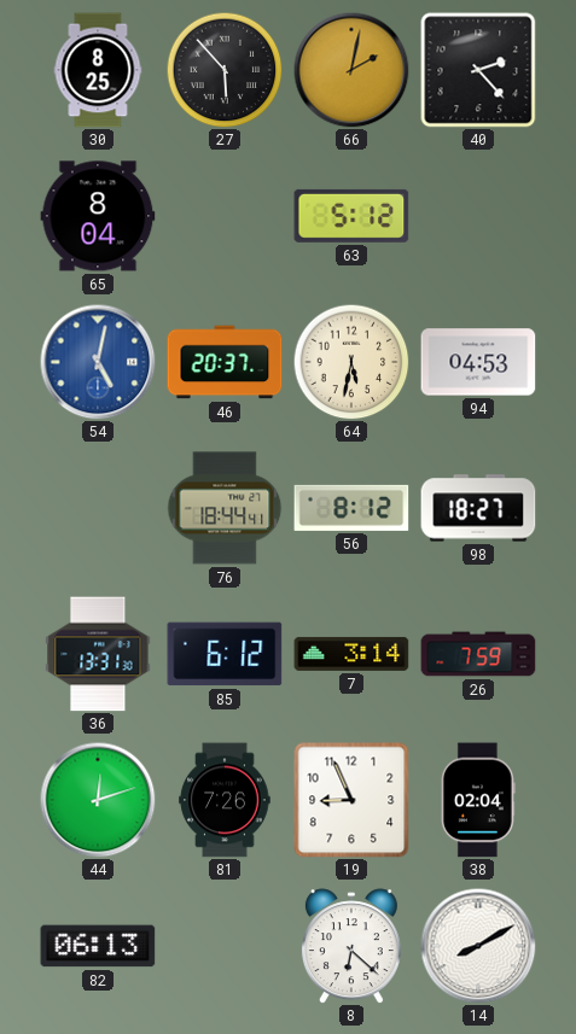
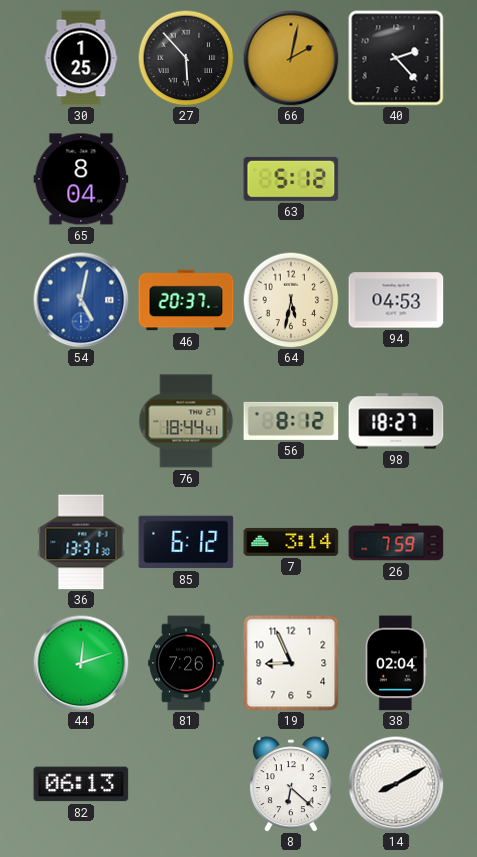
30: 8:25 -> 1:25
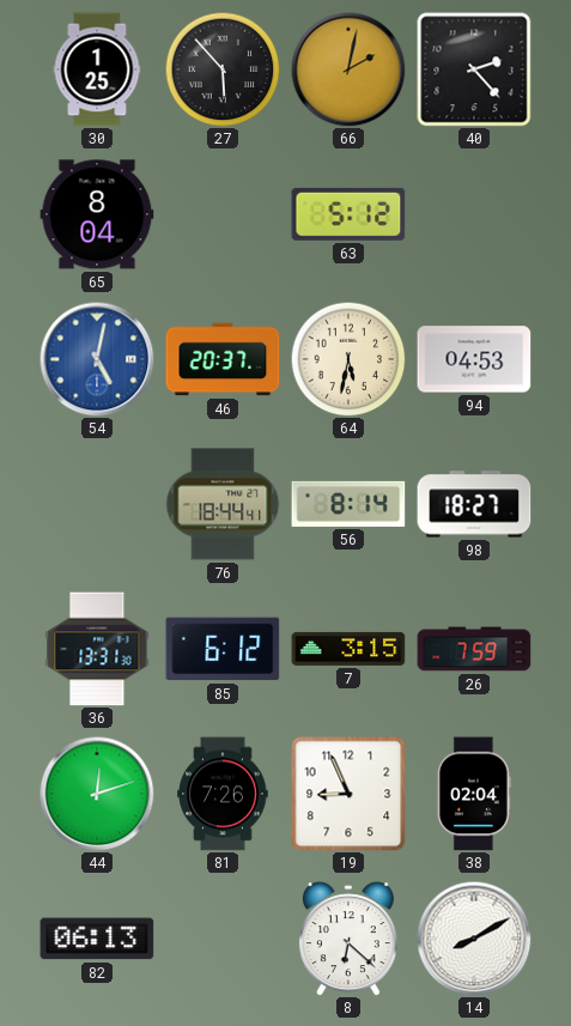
56: 8:12 -> 8:14
7: 3:14 -> 3:15
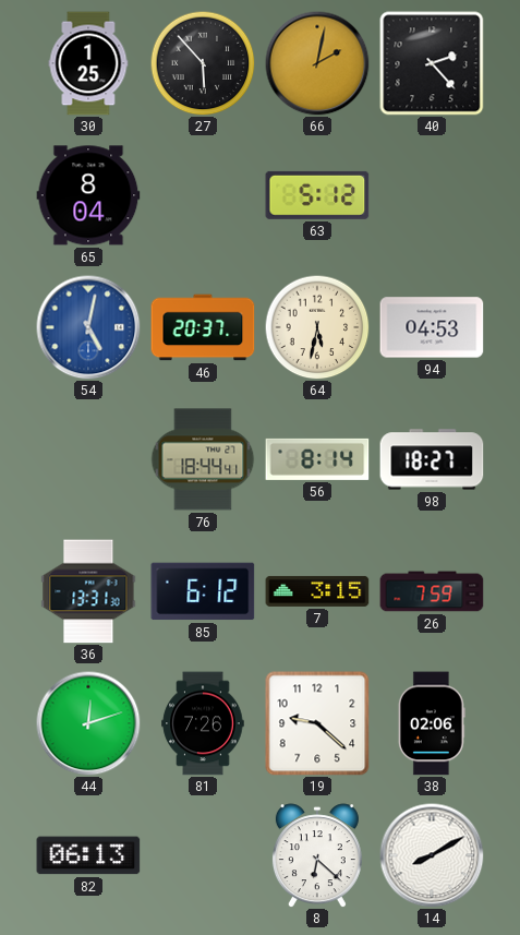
19: 8:56 -> 9:22
38: 02:04 -> 02:06
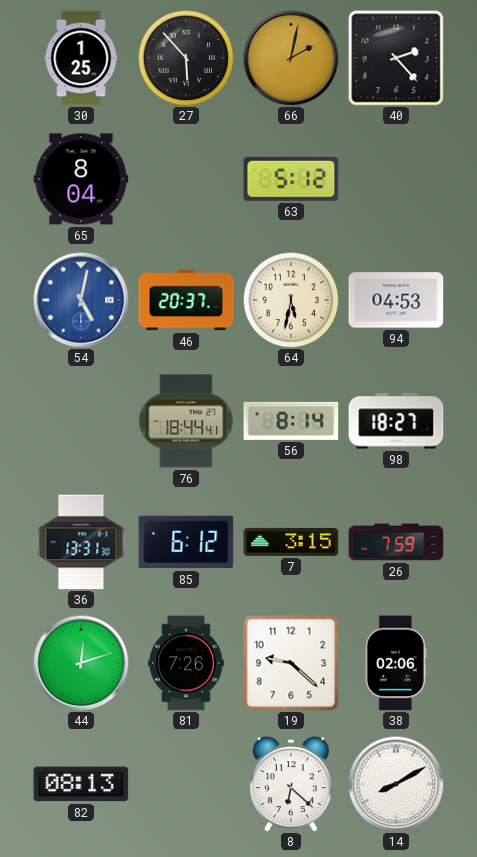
82: 06:13 -> 08:13
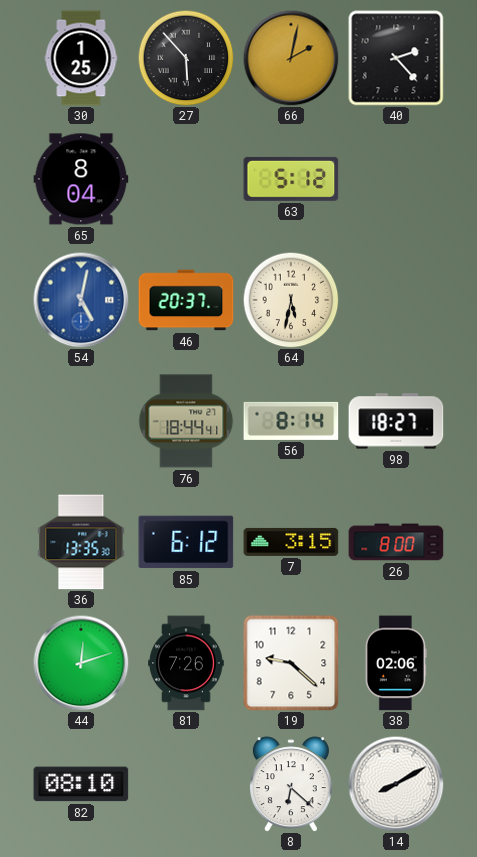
94: 04:53 -> none
36: 13:31 -> 13:35
26: 7:59 -> 8:00
82: 08:13 -> 08:10
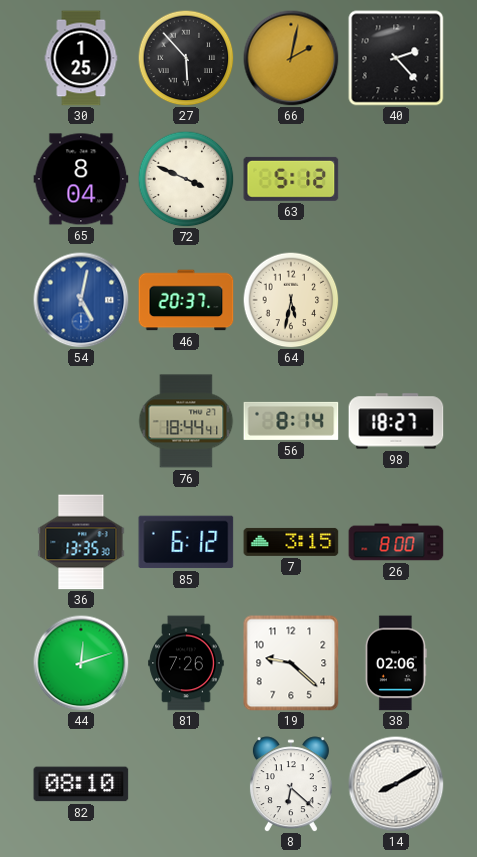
72: none -> 3:49
